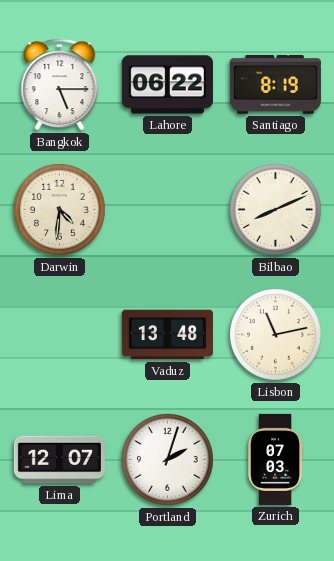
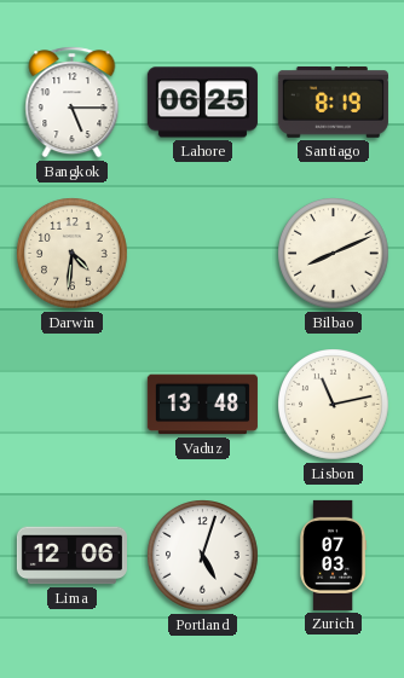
Lahore: 06:22 -> 06:25
Lima: 12:07 -> 12:06
Portland: 2:03 -> 5:03
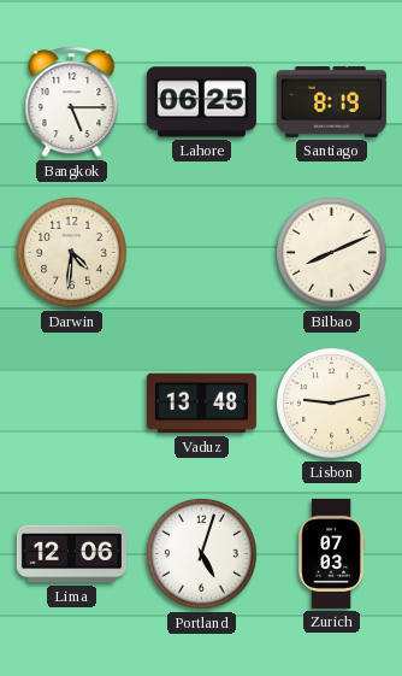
Lisbon: 11:13 -> 9:13
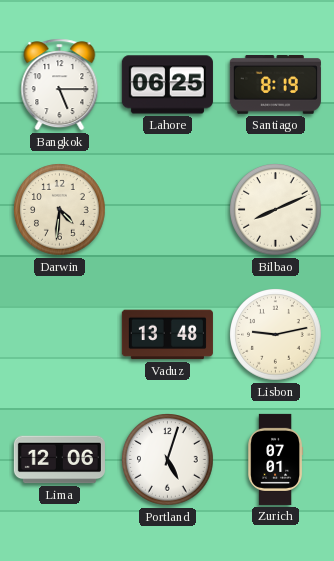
Zurich: 07:03 -> 07:01
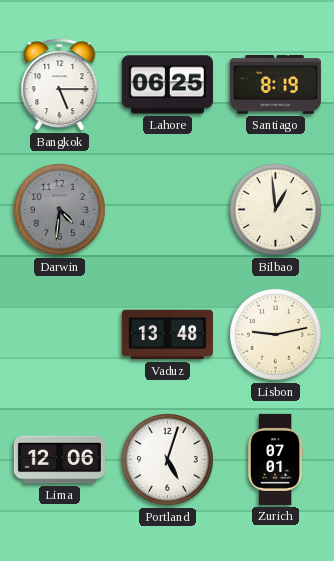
Darwin dial: cream -> grey
Bilbao: 8:11 -> 12:59
